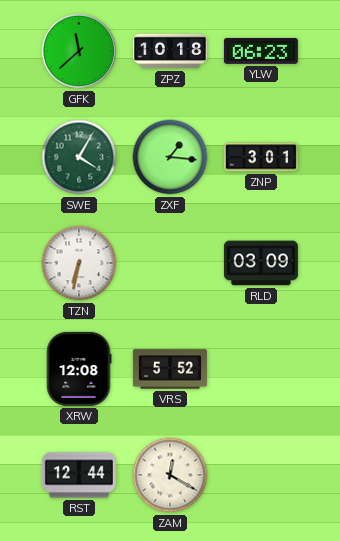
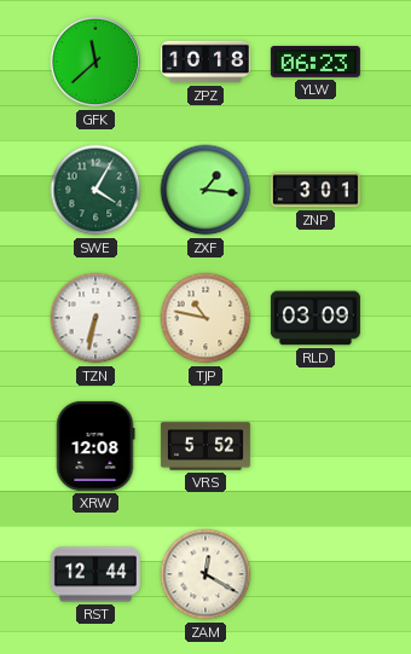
TJP: none -> 10:47
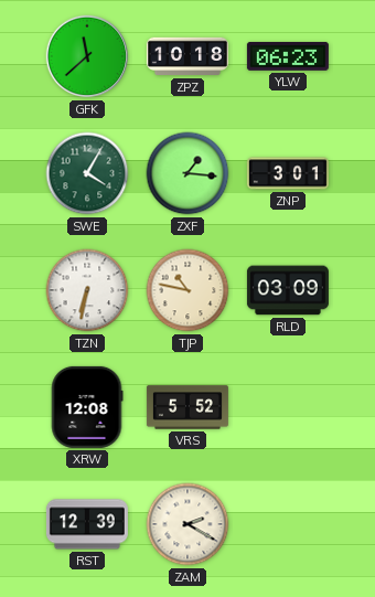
RST: 12:44 -> 12:39
ZAM: 12:20 -> 2:20
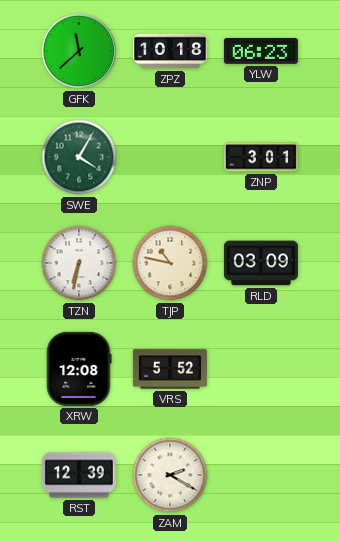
ZXF: 1:16 -> none
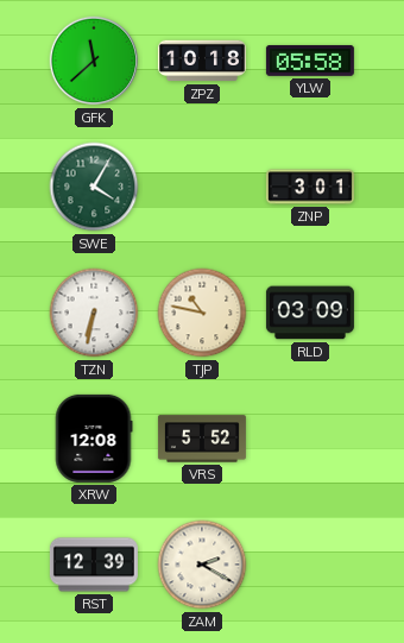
YLW: 06:23 -> 05:58
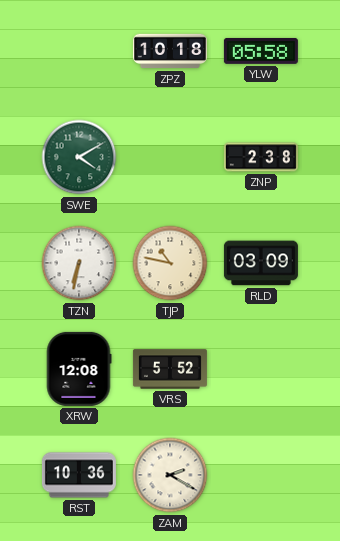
GFK: 11:38 -> none
SWE: 4:05 -> 4:10
ZNP: 3:01 -> 2:38
RST: 12:39 -> 10:36
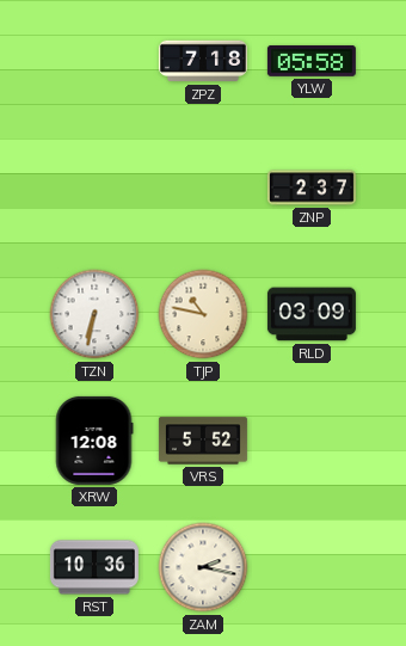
ZPZ: 10:18 -> 7:18
SWE: 4:10 -> none
ZNP: 2:38 -> 2:37
ZAM: 2:20 -> 2:17
